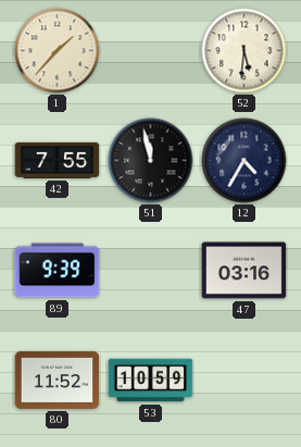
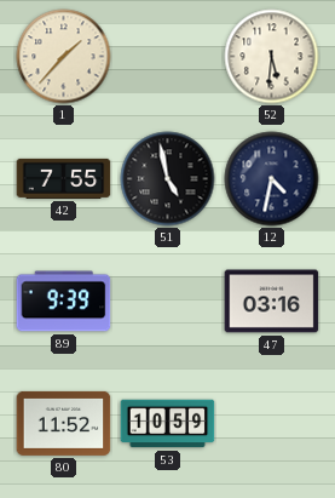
51: 11:58 -> 4:58
12: 4:35 -> 4:32
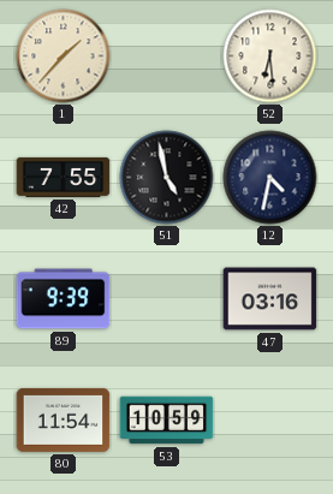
52: 5:31 -> 6:29
80: 11:52 -> 11:54
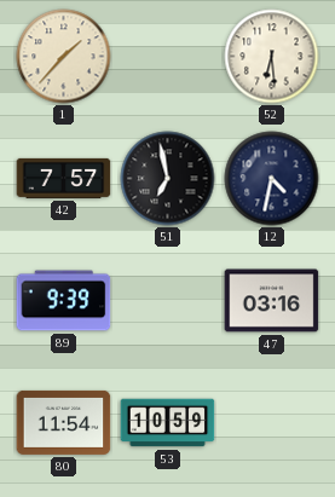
42: 7:55 -> 7:57
51: 4:58 -> 6:58
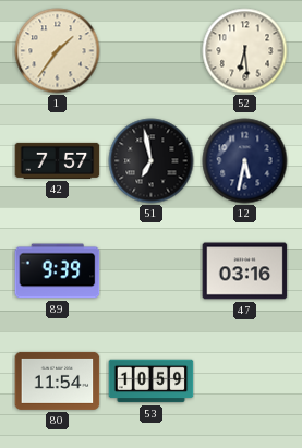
1: 1:37 -> 1:36
12: 4:32 -> 5:32
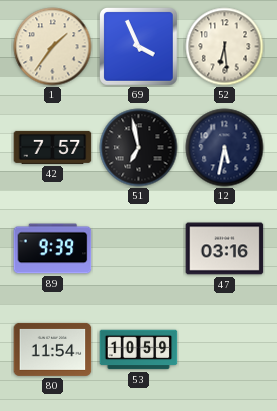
69: none -> 3:56
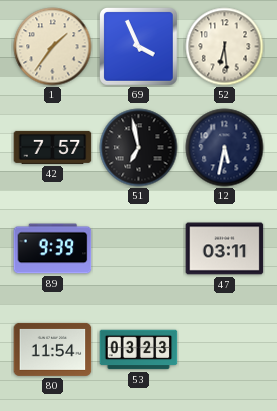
47: 03:16 -> 03:11
53: 10:59 -> 03:23
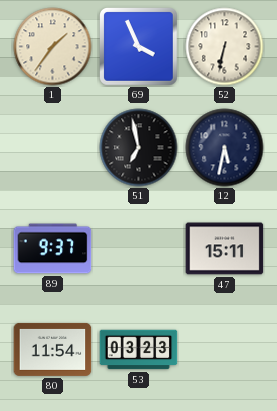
52: 6:29 -> 6:32
42: 7:57 -> none
89: 9:39 -> 9:37
47: 03:11 -> 15:11
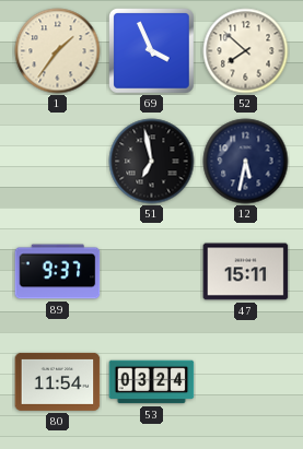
52: 6:32 -> 7:52
53: 03:23 -> 03:24
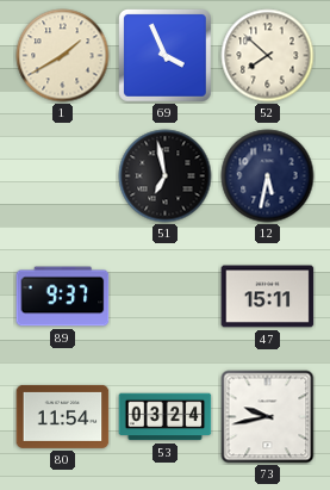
1: 1:36 -> 1:40
73: none -> 9:43
